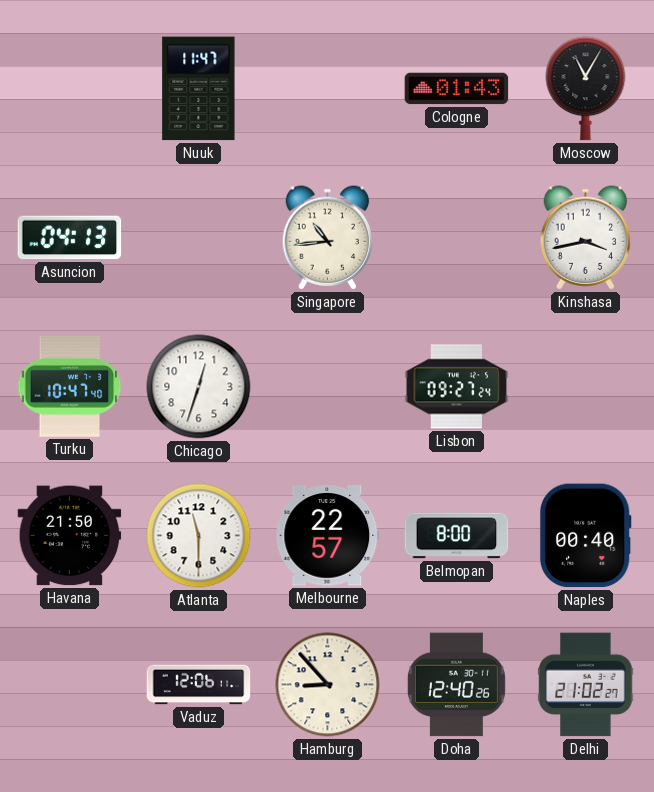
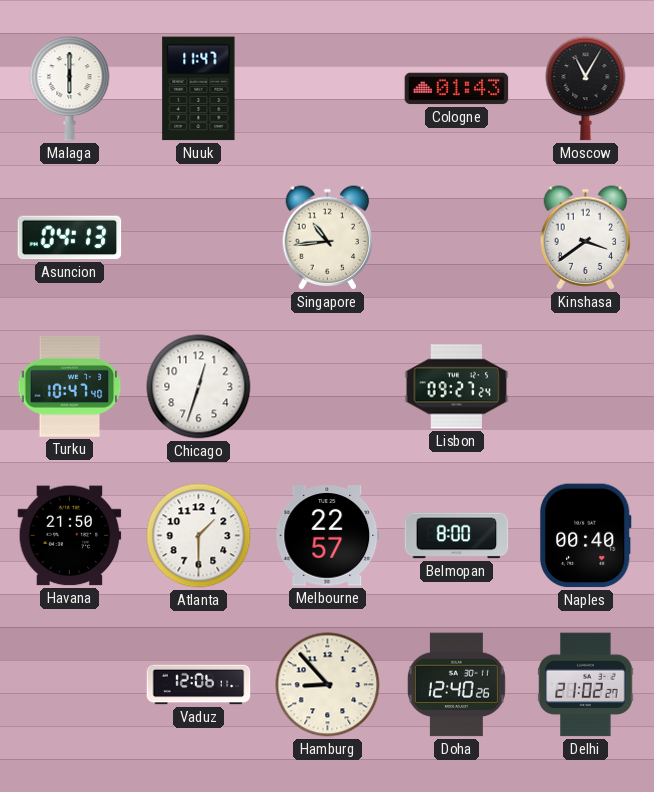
Malaga: none -> 6:00
Kinshasa: 3:43 -> 3:39
Atlanta: 11:30 -> 1:30
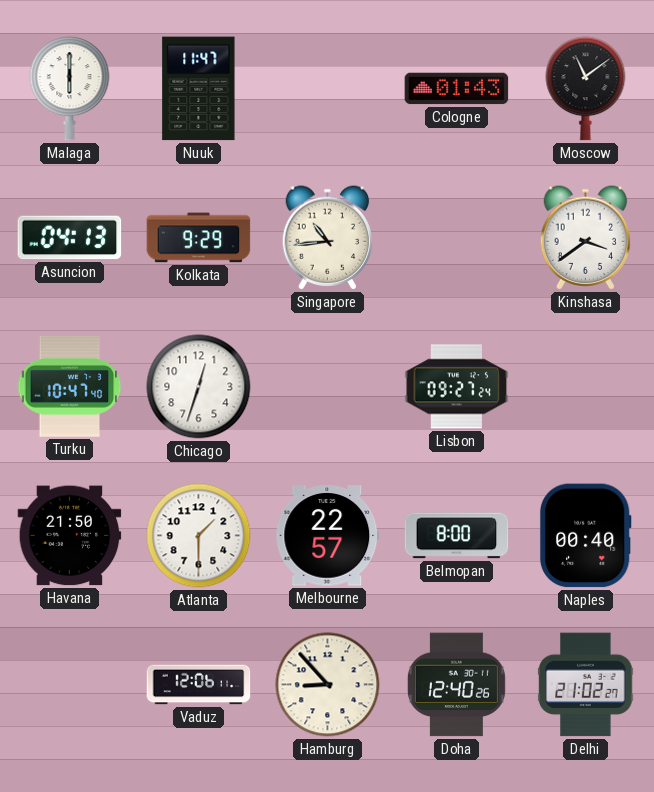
Moscow: 11:05 -> 11:09
Kolkata: none -> 9:29
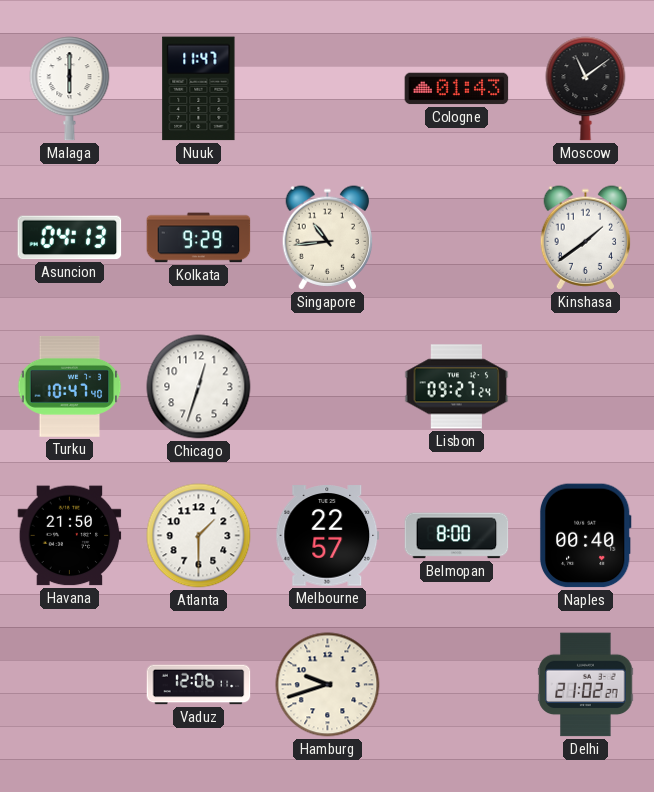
Kinshasa: 3:39 -> 1:39
Hamburg: 8:53 -> 9:42
Doha: 12:40 -> none
